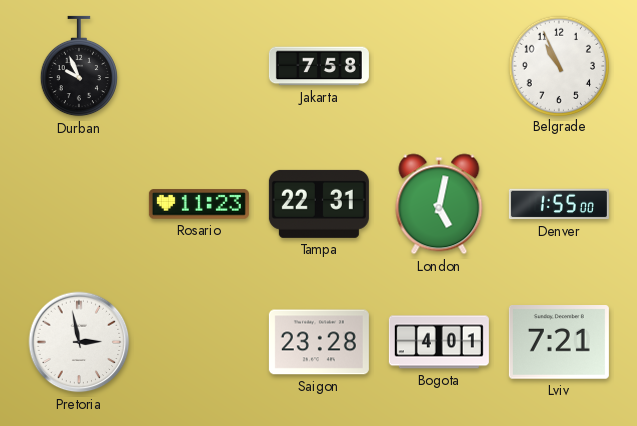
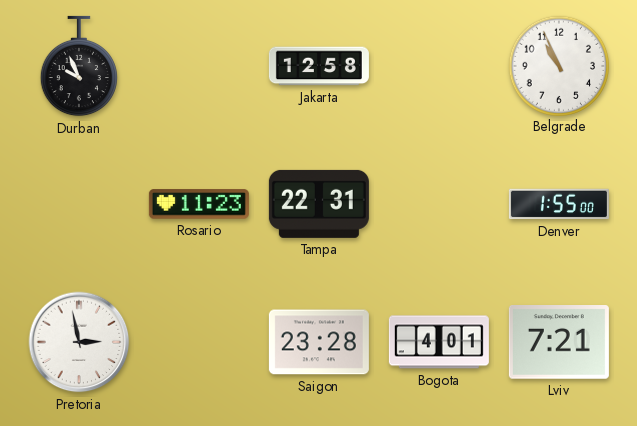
Jakarta: 7:58 -> 12:58
London: 5:02 -> none
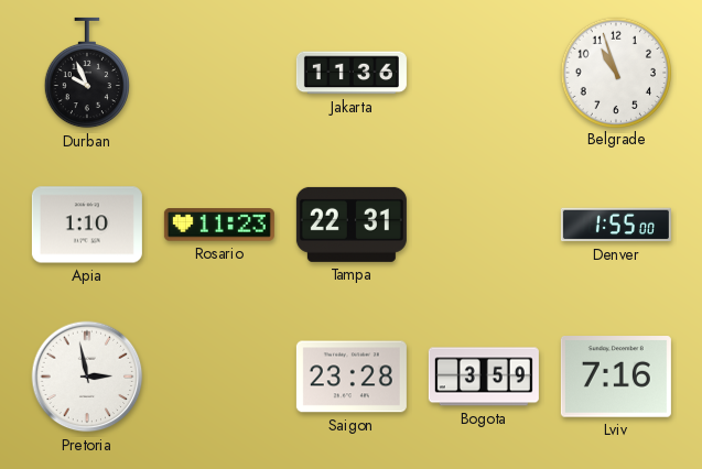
Jakarta: 12:58 -> 11:36
Belgrade: 10:56 -> 10:57
Apia: none -> 1:10
Bogota: 4:01 -> 3:59
Lviv: 7:21 -> 7:16
